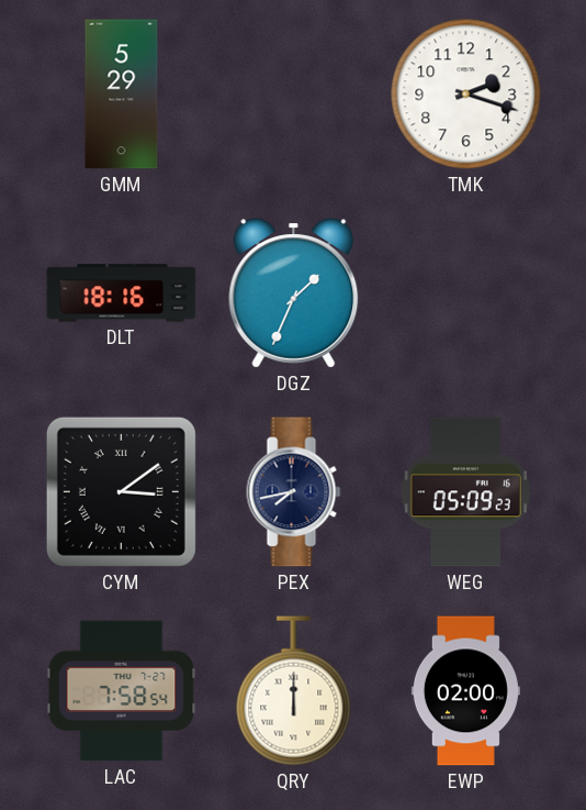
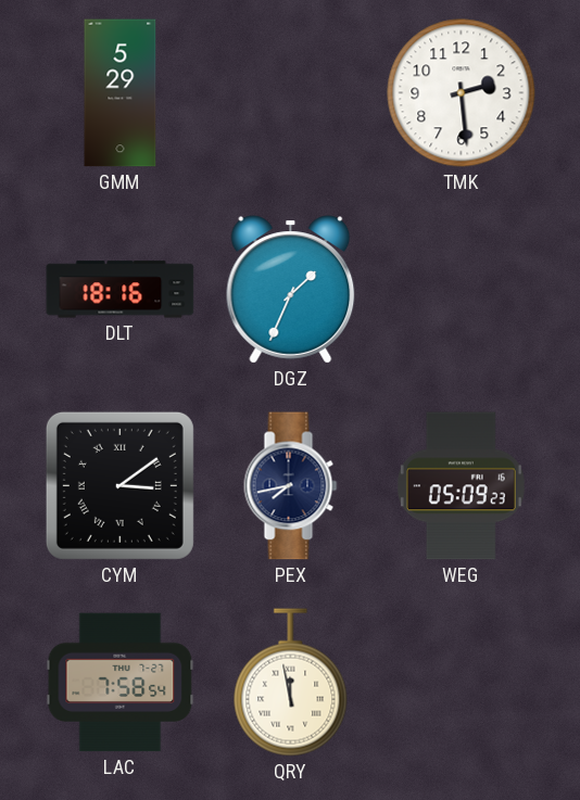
TMK: 2:18 -> 2:29
QRY: 12:00 -> 11:58
EWP: 02:00 -> none
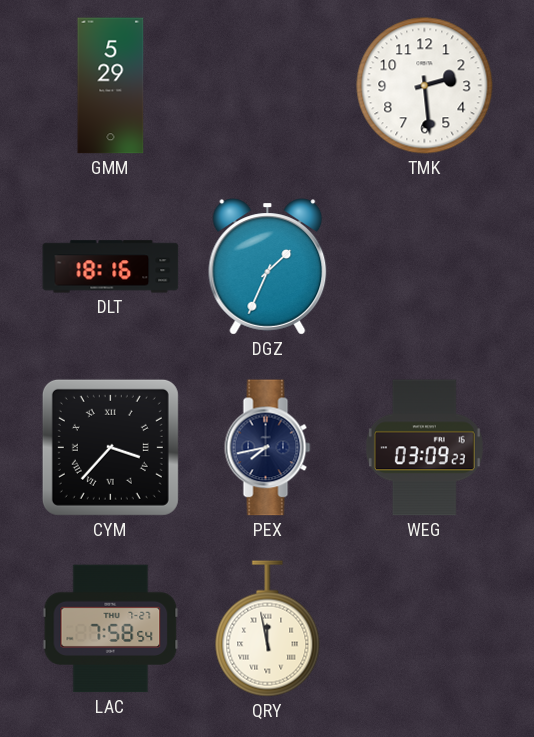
CYM: 3:09 -> 3:37
WEG: 05:09 -> 03:09
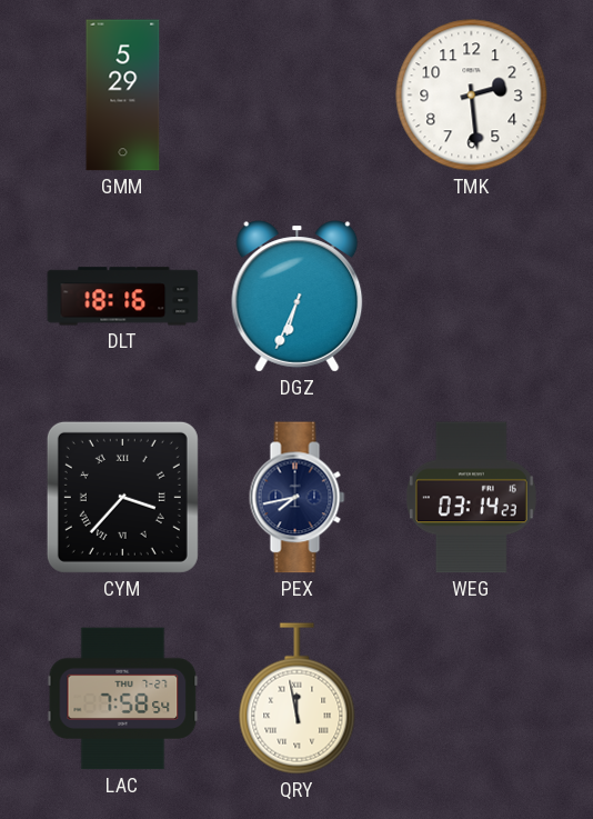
DGZ: 1:34 -> 6:34
WEG: 03:09 -> 03:14
